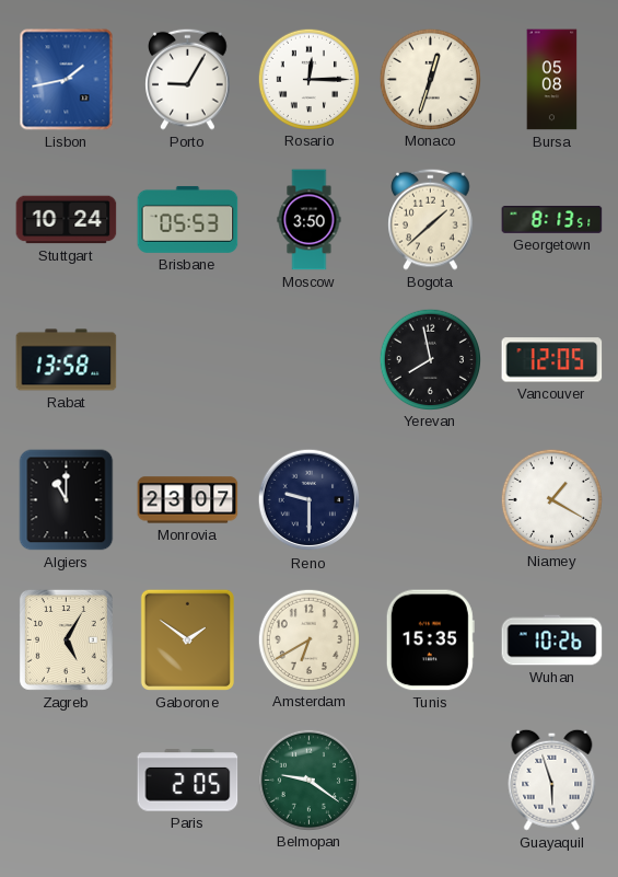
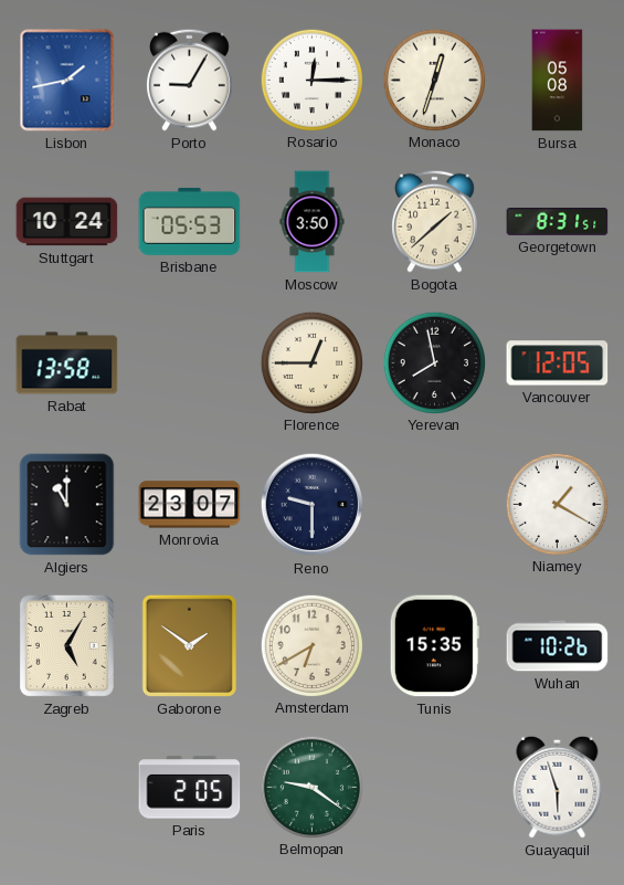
Georgetown: 8:13 -> 8:31
Florence: none -> 12:45
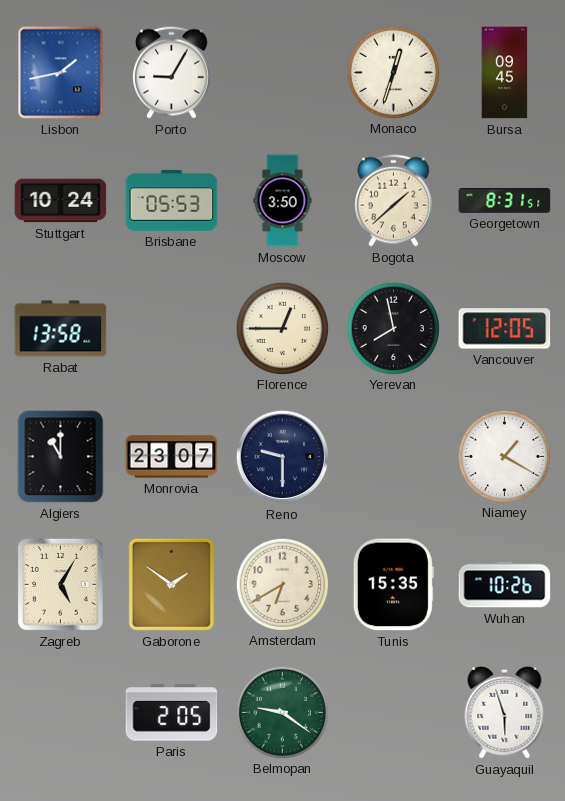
Rosario: 12:15 -> none
Bursa: 05:08 -> 09:45
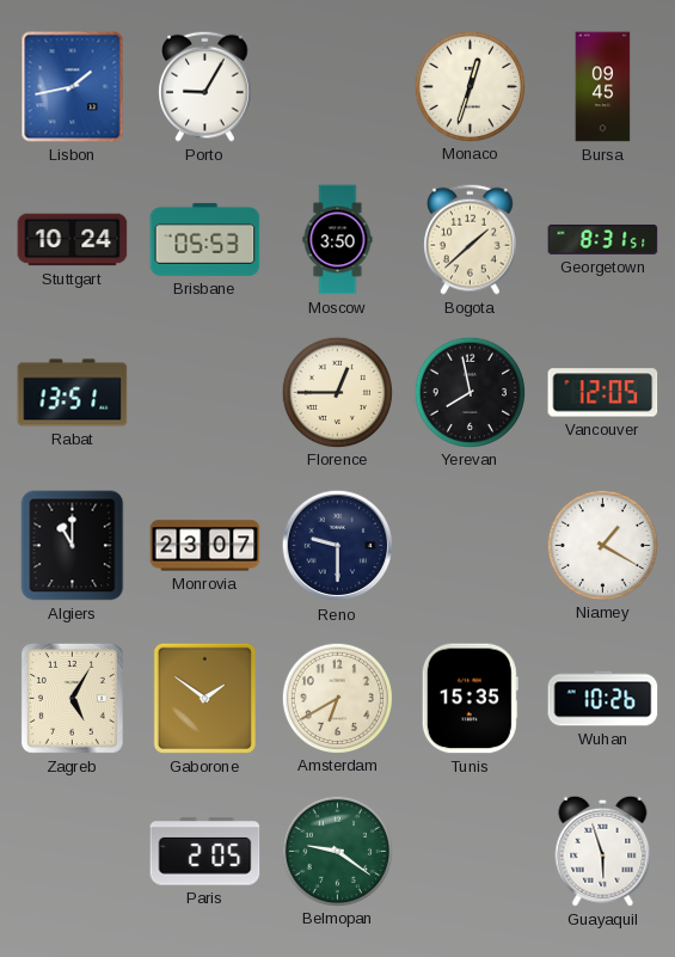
Rabat: 13:58 -> 13:51
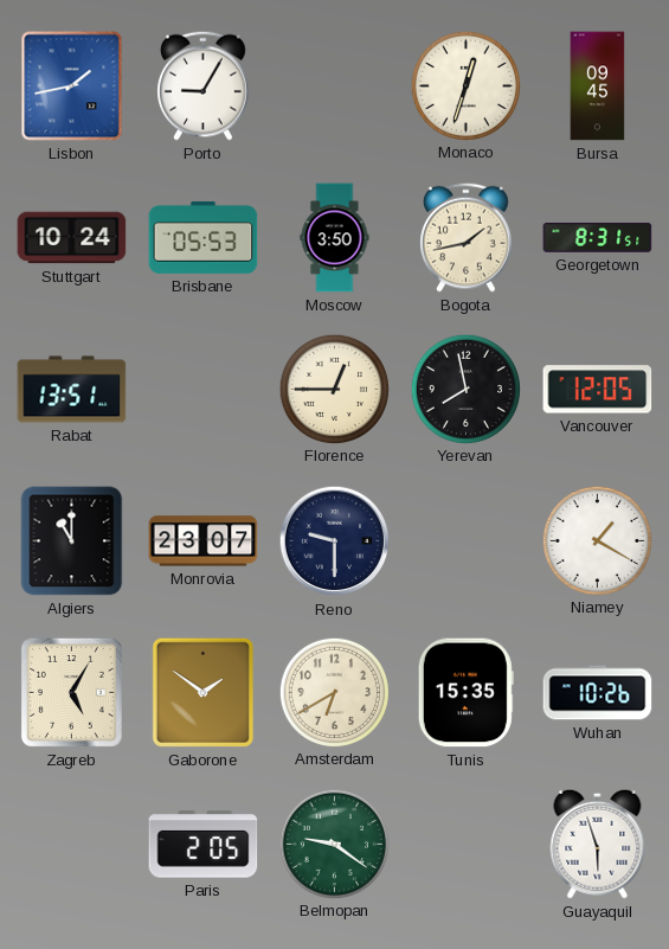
Bogota: 1:38 -> 1:43
